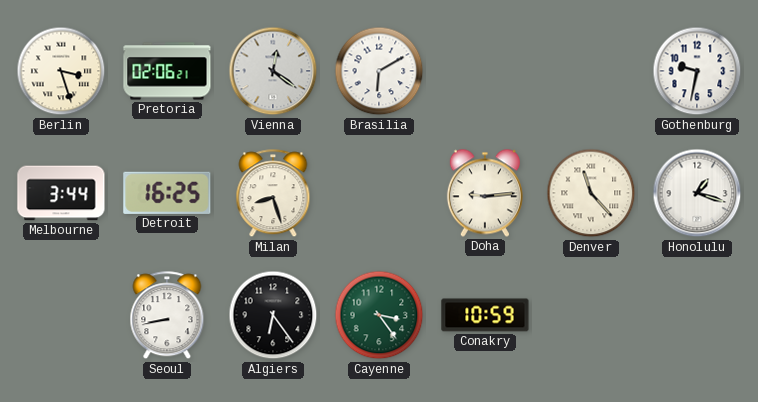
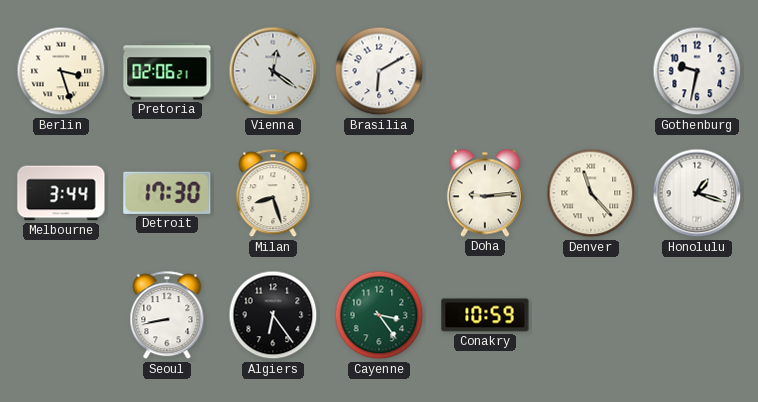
Detroit: 16:25 -> 17:30
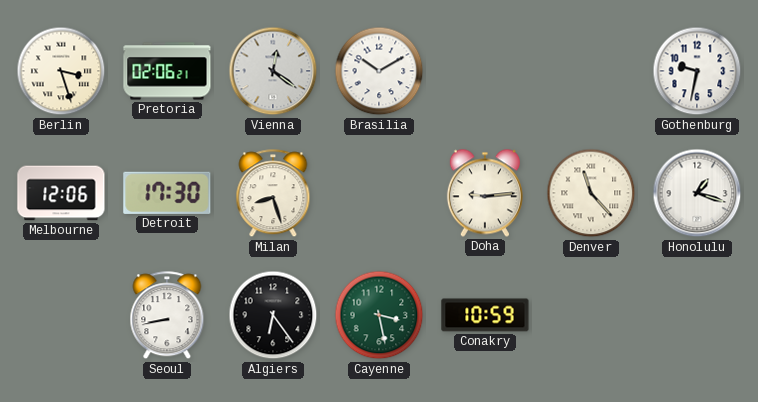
Brasilia: 6:10 -> 10:10
Melbourne: 3:44 -> 12:06
Cayenne: 3:24 -> 3:28
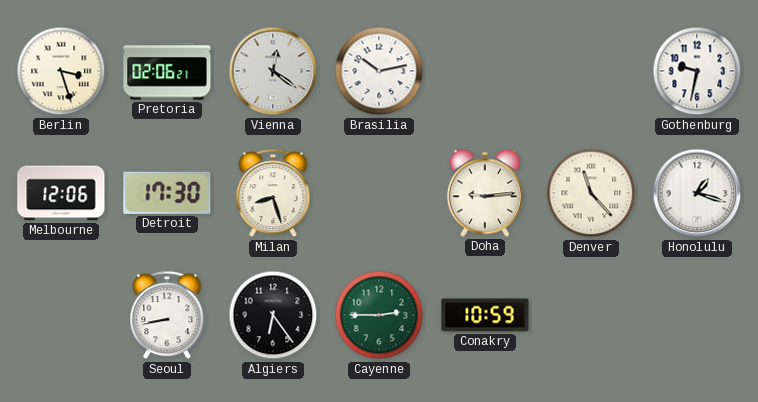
Brasilia: 10:10 -> 10:13
Cayenne: 3:28 -> 2:45
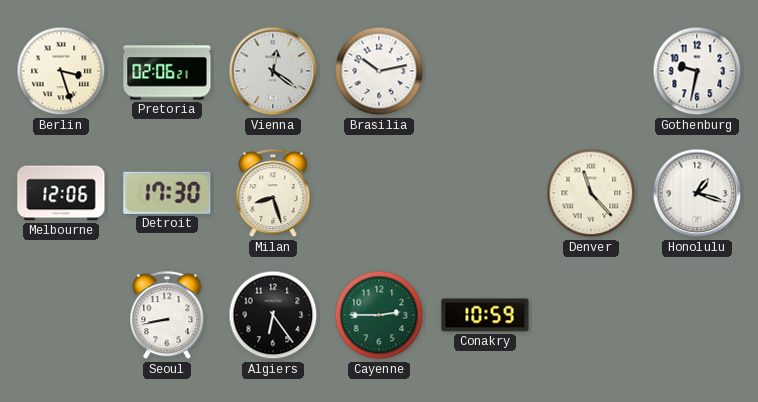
Doha: 9:14 -> none
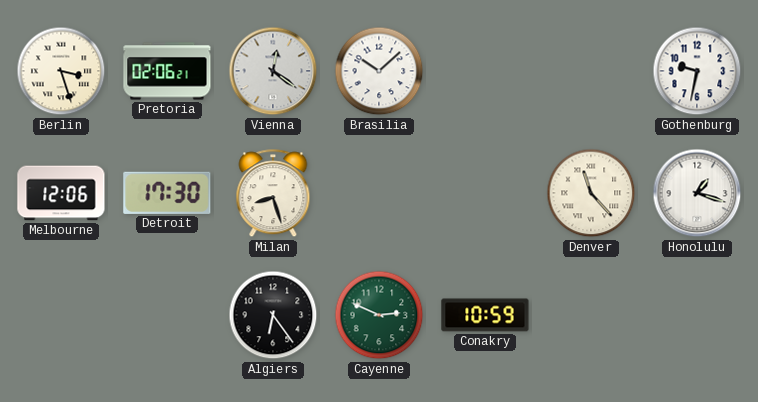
Brasilia: 10:13 -> 10:08
Seoul: 8:43 -> none
Cayenne: 2:45 -> 2:49
